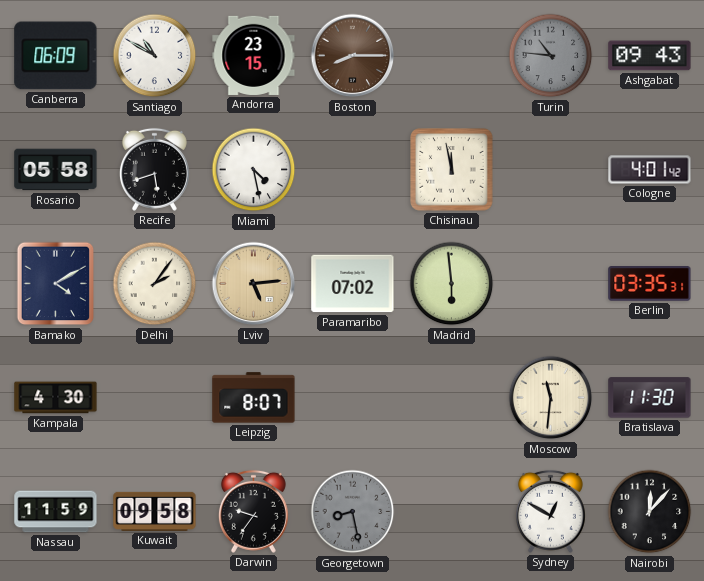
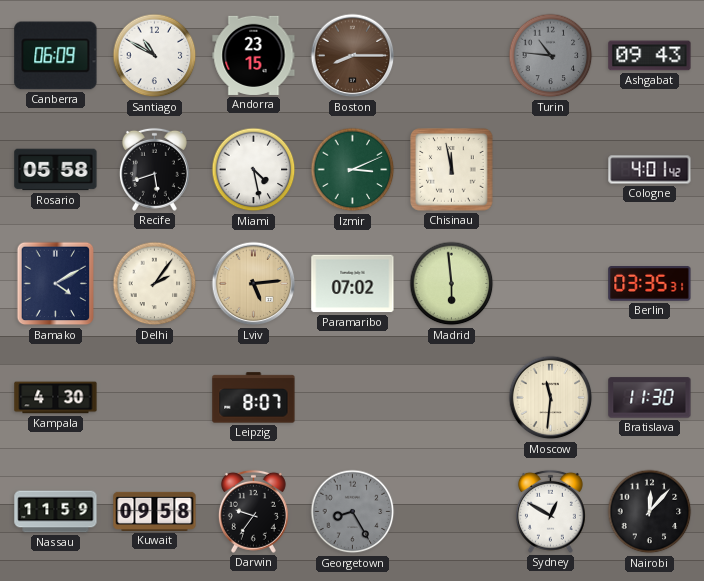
Izmir: none -> 3:11
Georgetown: 8:28 -> 8:25
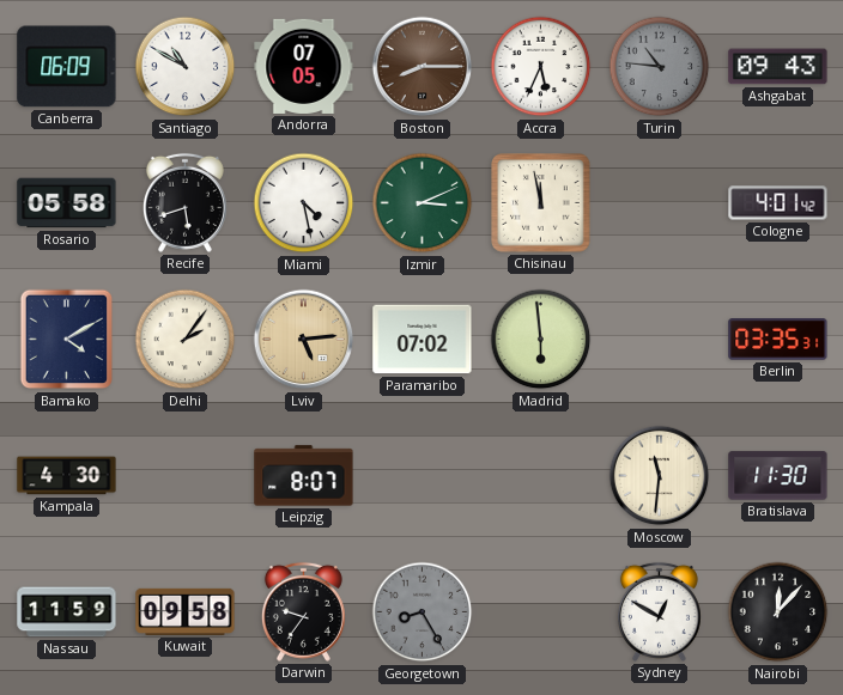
Andorra: 23:15 -> 07:05
Accra: none -> 5:34
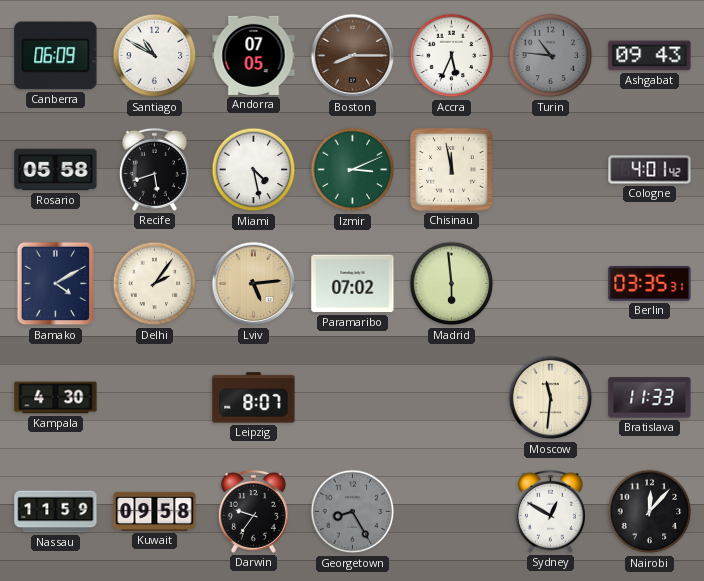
Bratislava: 11:30 -> 11:33
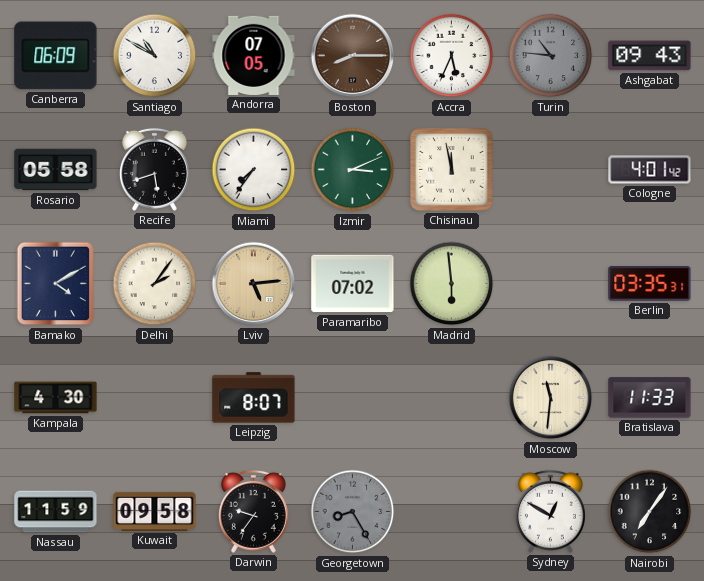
Miami: 4:28 -> 7:36
Nairobi: 12:07 -> 7:06
